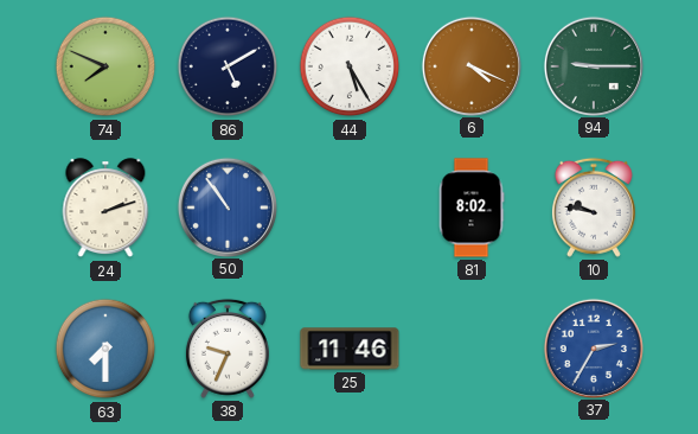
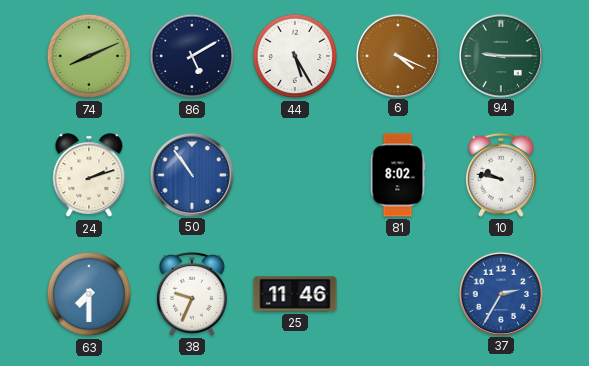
74: 7:49 -> 8:11
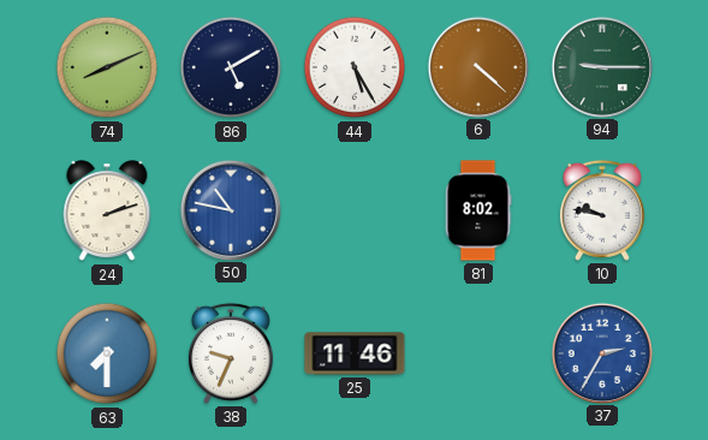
6: 4:19 -> 4:22
50: 10:54 -> 10:47
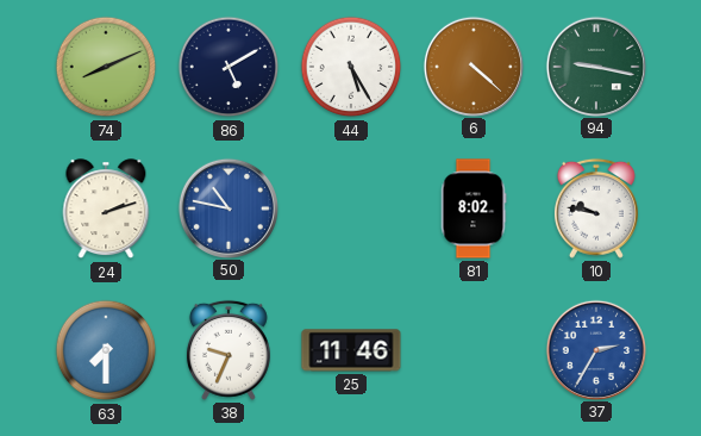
94: 9:15 -> 9:17
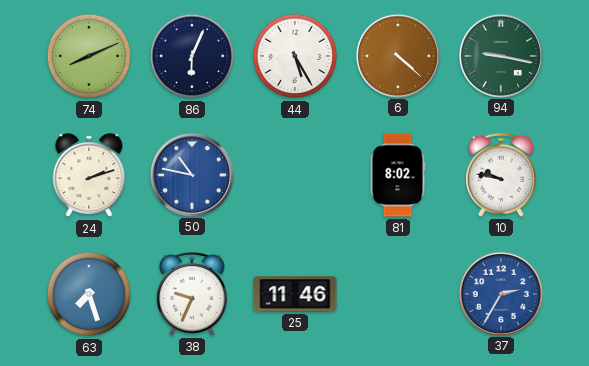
86: 5:10 -> 6:04
63: 7:30 -> 7:27
